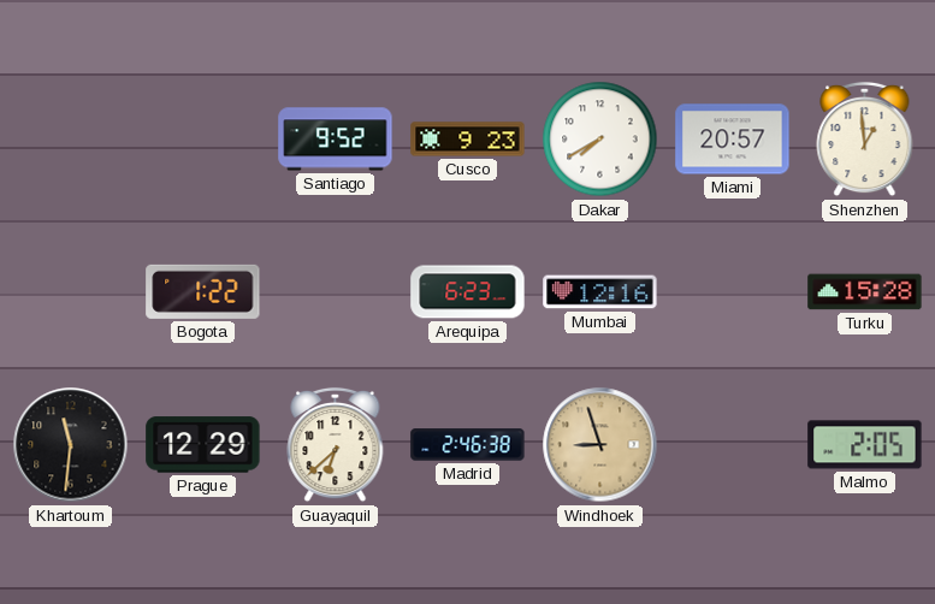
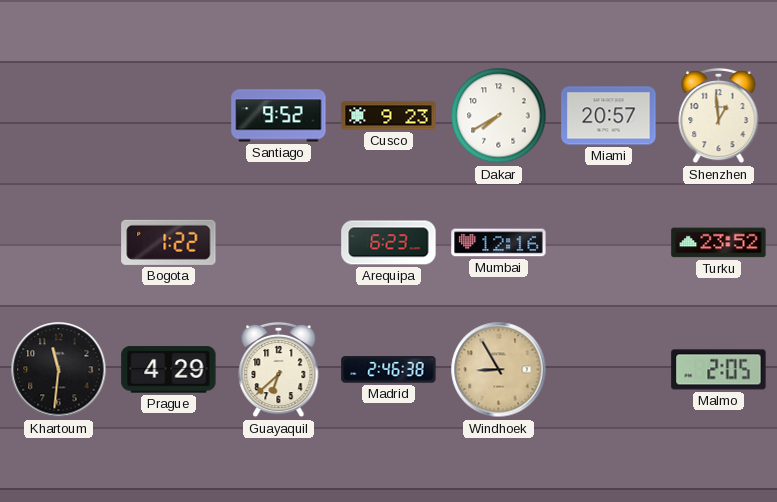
Turku: 15:28 -> 23:52
Prague: 12:29 -> 4:29
Windhoek: 8:57 -> 8:55
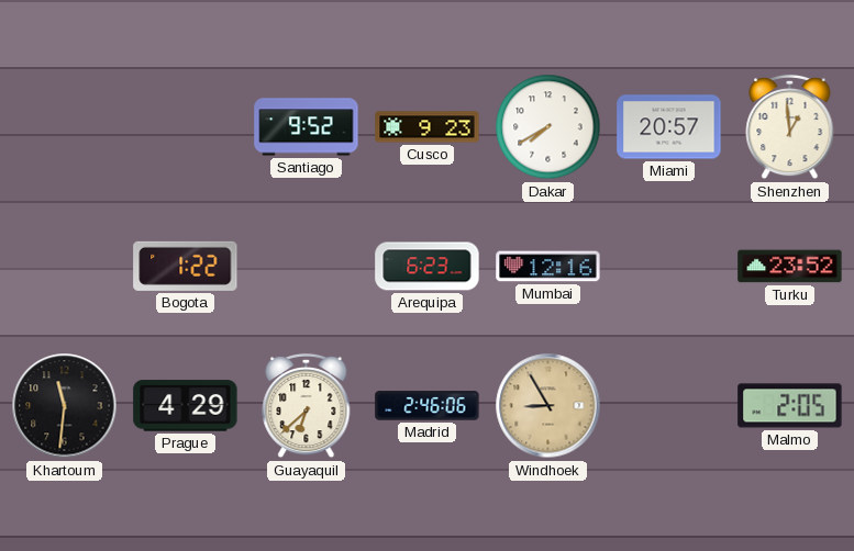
Madrid: 2:46:38 -> 2:46:06
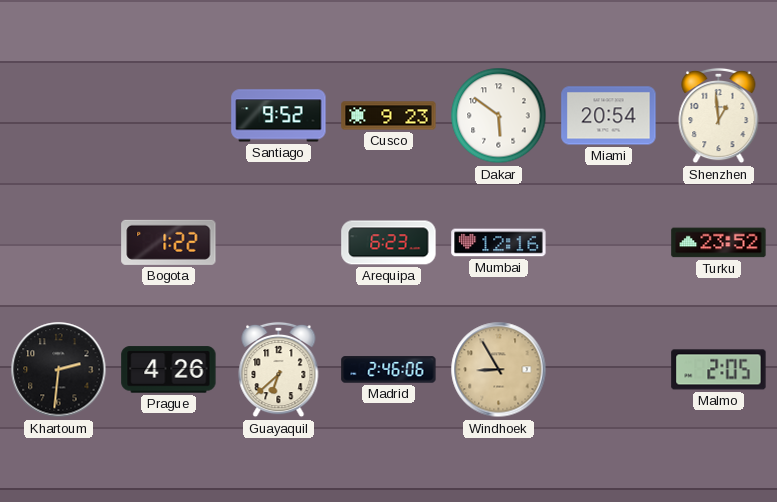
Dakar: 7:40 -> 5:51
Miami: 20:57 -> 20:54
Khartoum: 11:31 -> 2:31
Prague: 4:29 -> 4:26
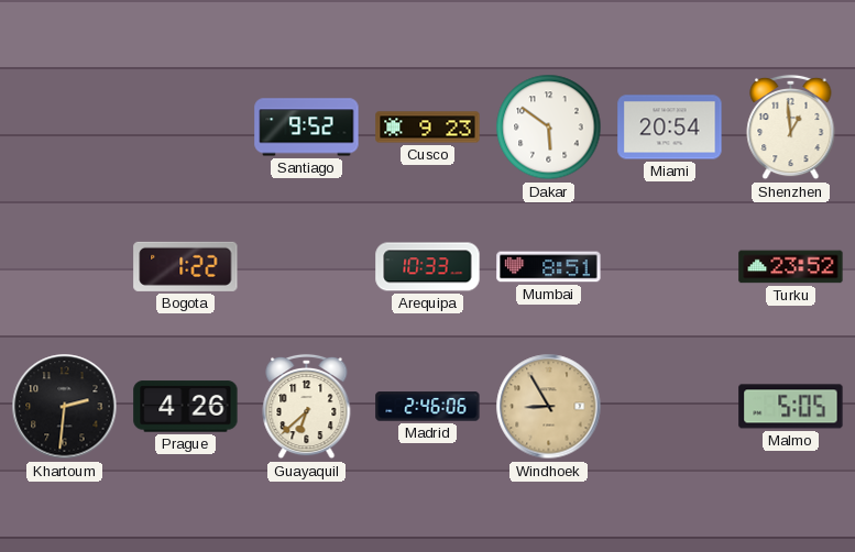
Arequipa: 6:23 -> 10:33
Mumbai: 12:16 -> 8:51
Malmo: 2:05 -> 5:05
